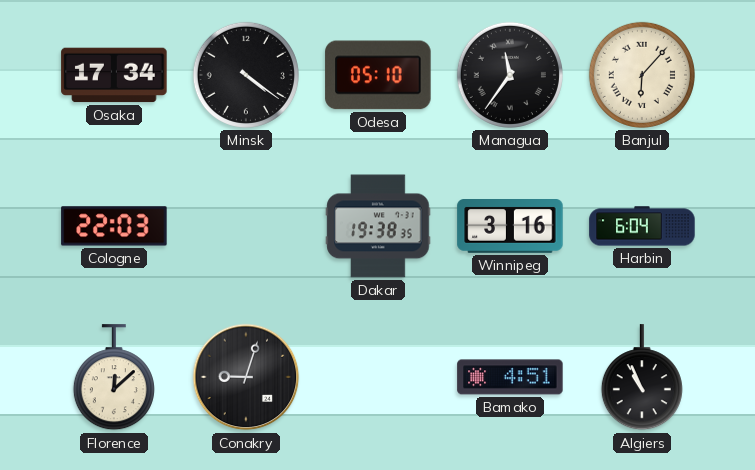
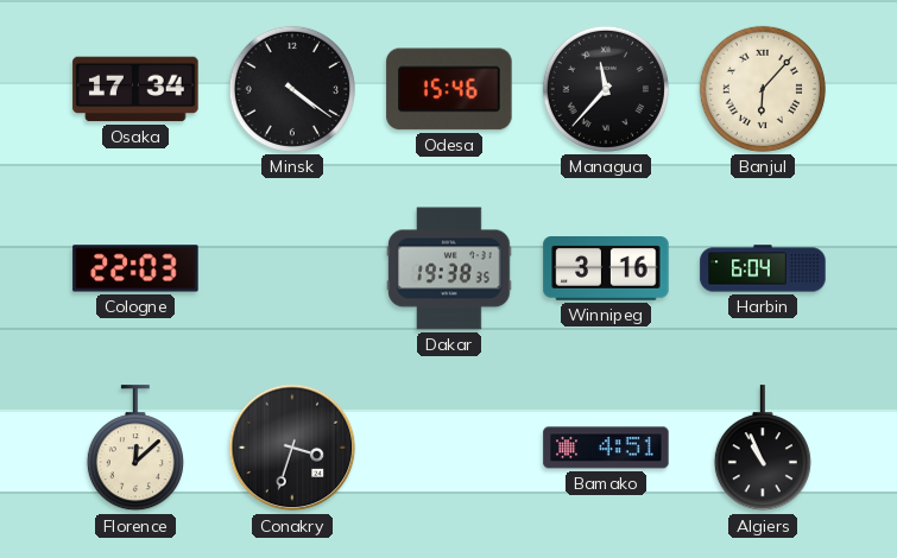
Odesa: 05:10 -> 15:46
Managua: 11:36 -> 11:37
Conakry: 9:03 -> 3:33
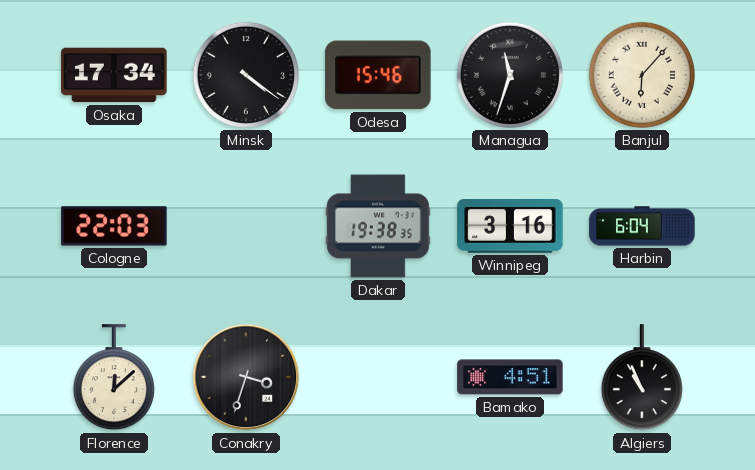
Managua: 11:37 -> 11:33
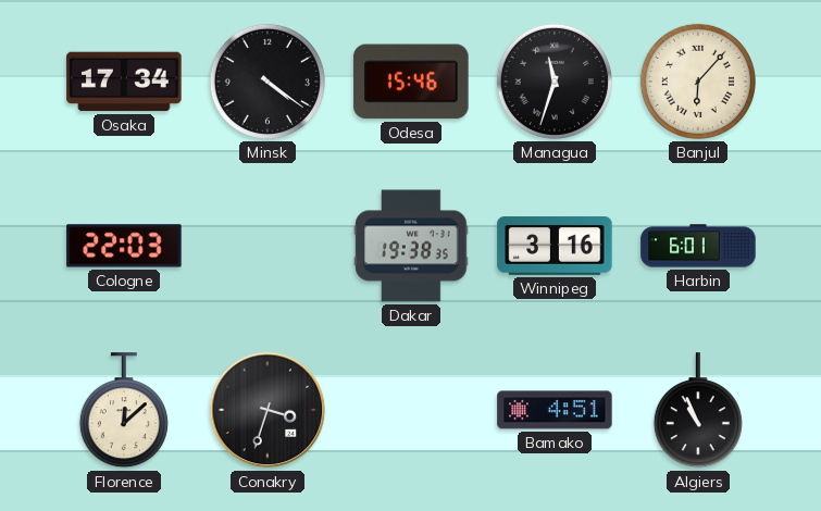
Harbin: 6:04 -> 6:01
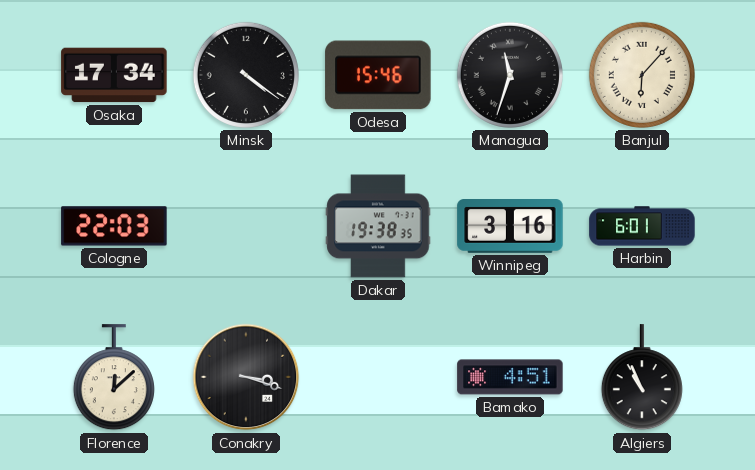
Conakry: 3:33 -> 3:18
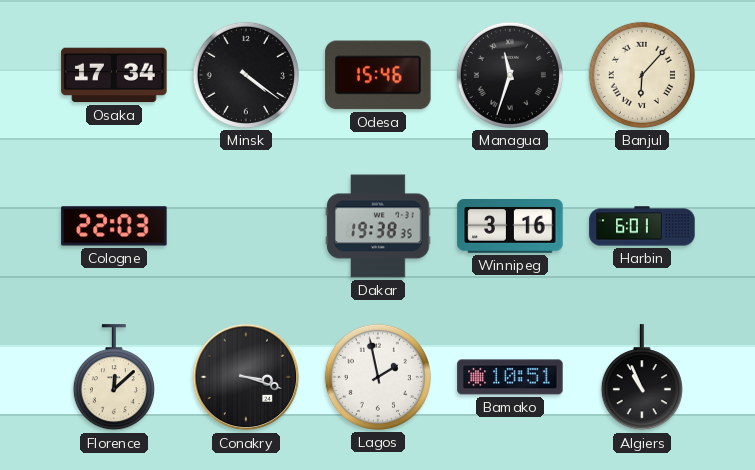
Lagos: none -> 1:58
Bamako: 4:51 -> 10:51
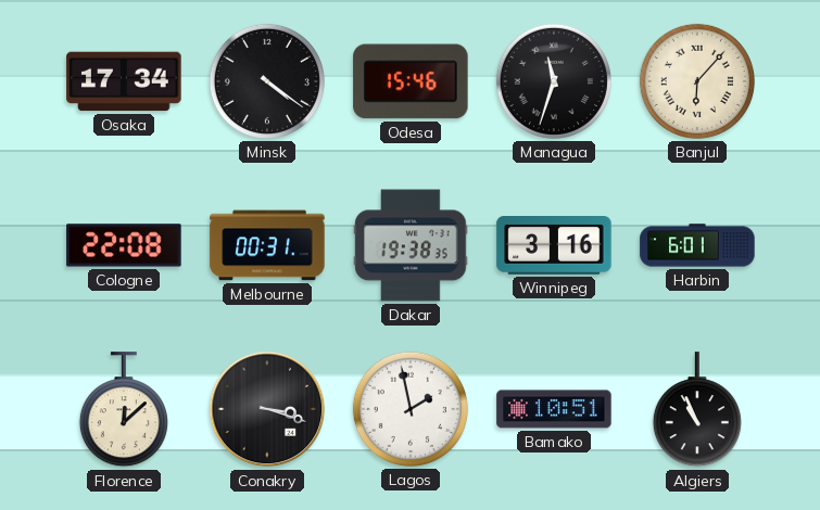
Cologne: 22:03 -> 22:08
Melbourne: none -> 00:31
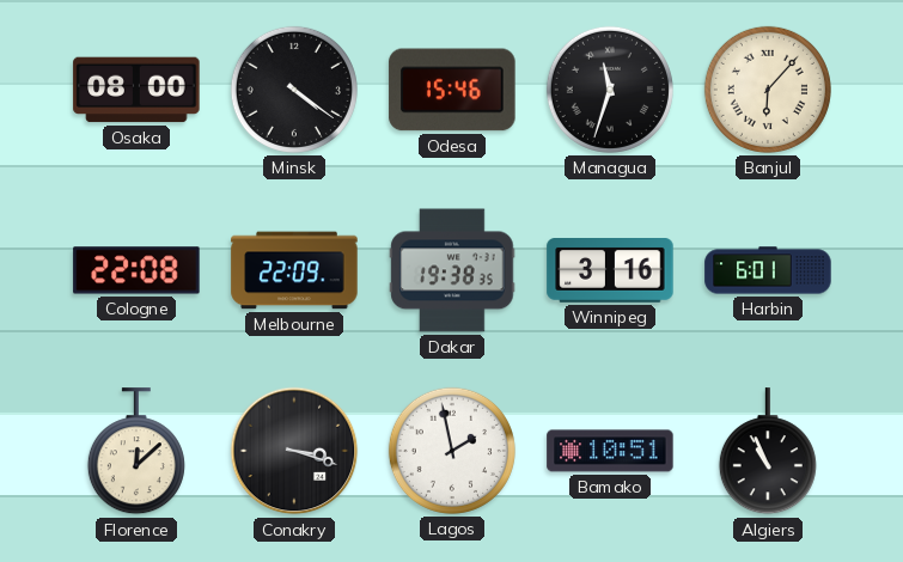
Osaka: 17:34 -> 08:00
Melbourne: 00:31 -> 22:09
